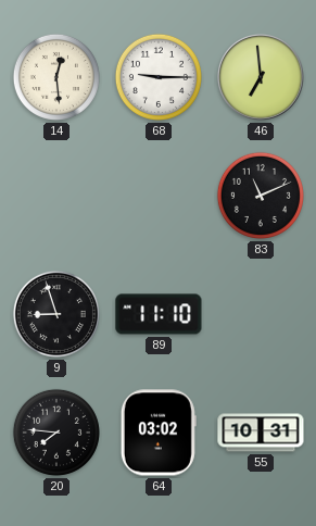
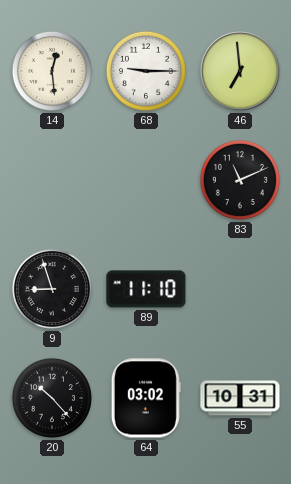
20: 7:46 -> 10:23
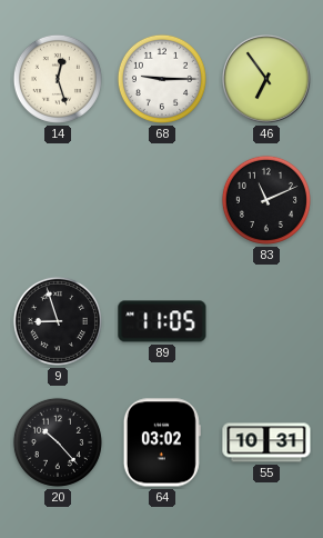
14: 12:29 -> 12:27
46: 6:59 -> 6:54
89: 11:10 -> 11:05
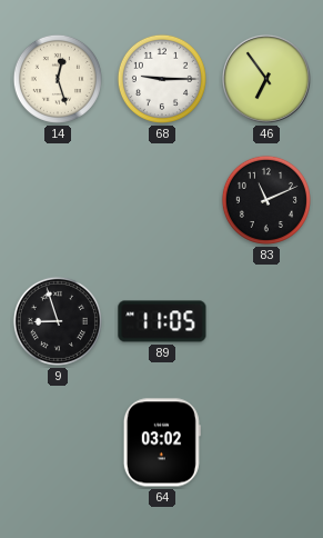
20: 10:23 -> none
55: 10:31 -> none
